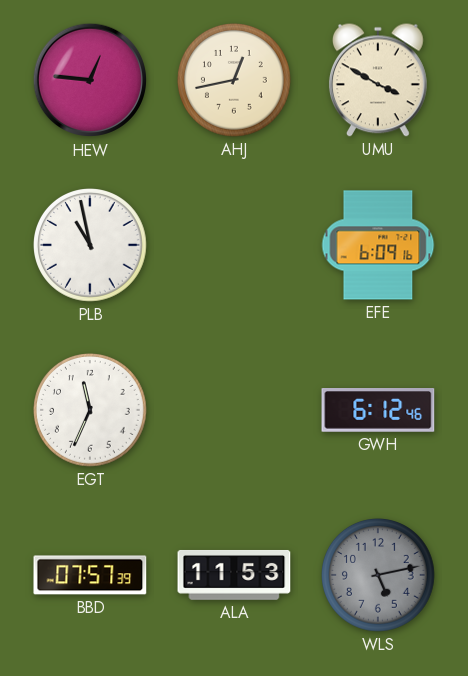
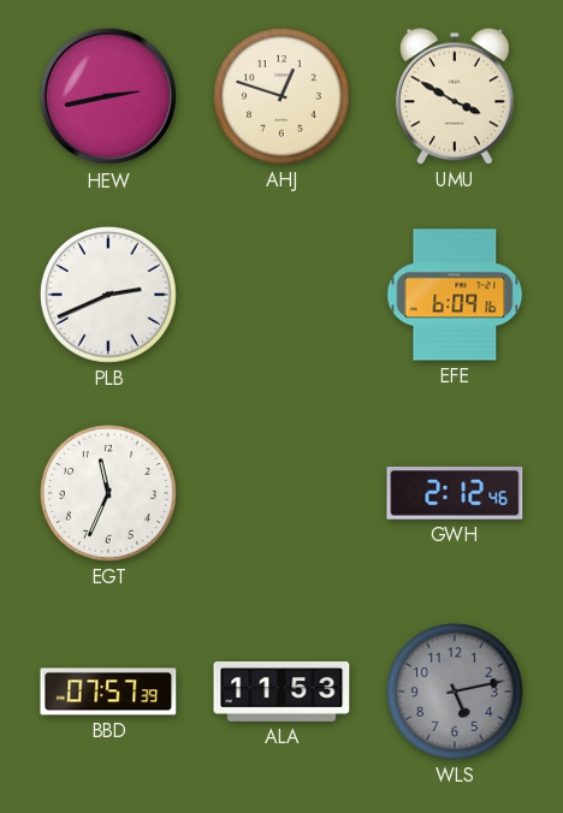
HEW: 12:46 -> 2:43
AHJ: 12:43 -> 12:48
PLB: 10:58 -> 2:41
GWH: 6:12 -> 2:12
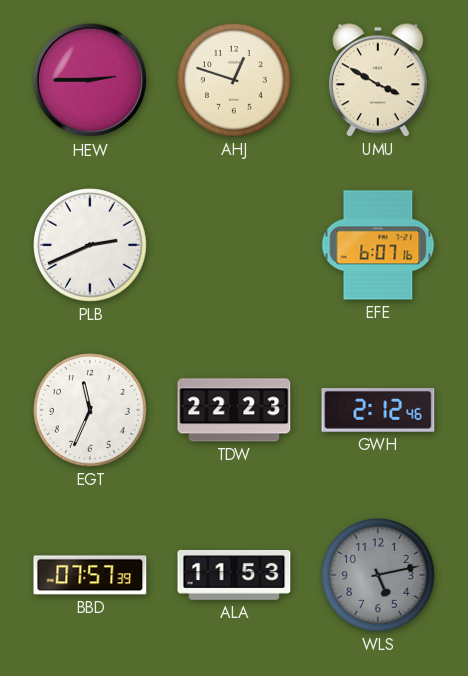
HEW: 2:43 -> 2:45
EFE: 6:09 -> 6:07
TDW: none -> 22:23
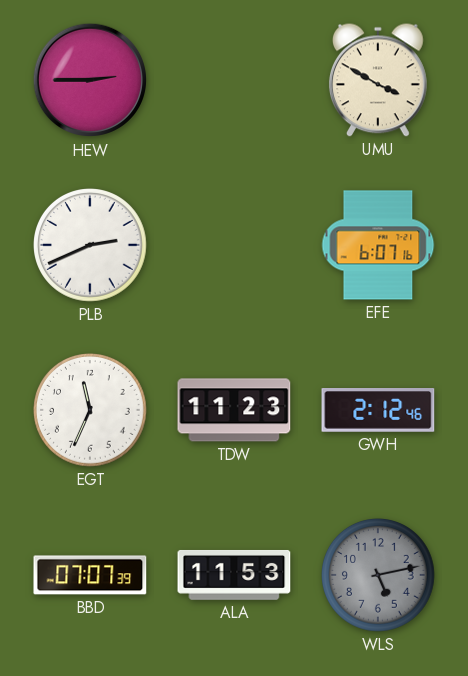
AHJ: 12:48 -> none
TDW: 22:23 -> 11:23
BBD: 07:57 -> 07:07
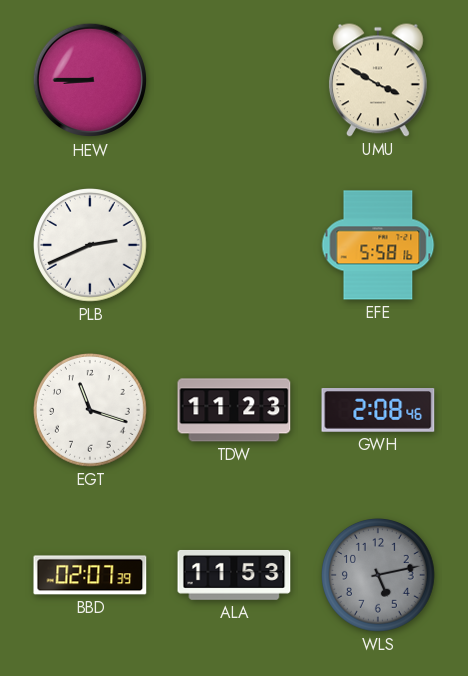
HEW: 2:45 -> 8:45
EFE: 6:07 -> 5:58
EGT: 11:34 -> 11:18
GWH: 2:12 -> 2:08
BBD: 07:07 -> 02:07
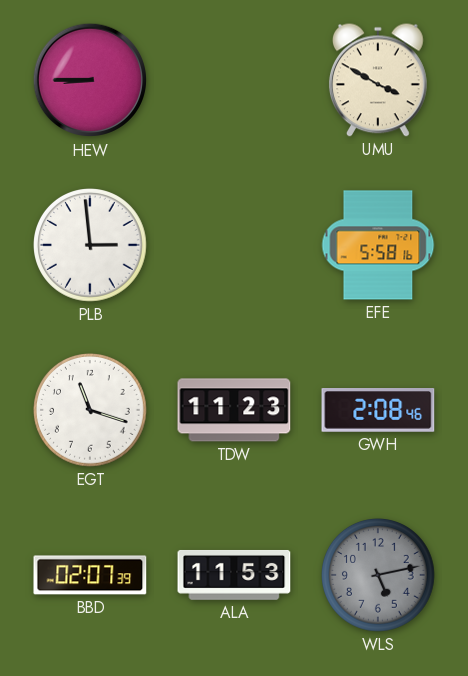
PLB: 2:41 -> 2:59
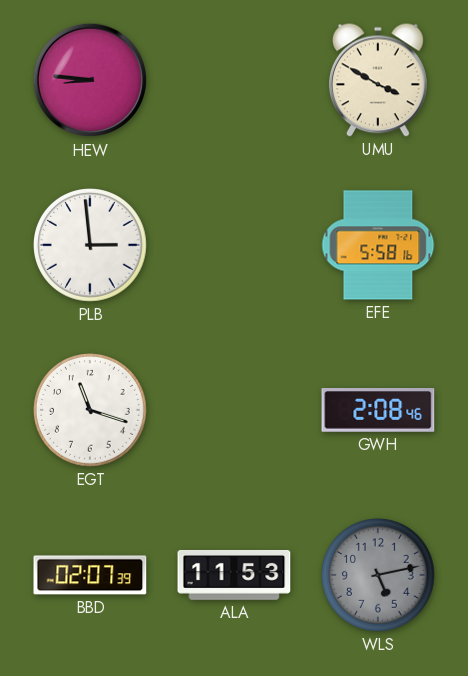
HEW: 8:45 -> 8:46
TDW: 11:23 -> none
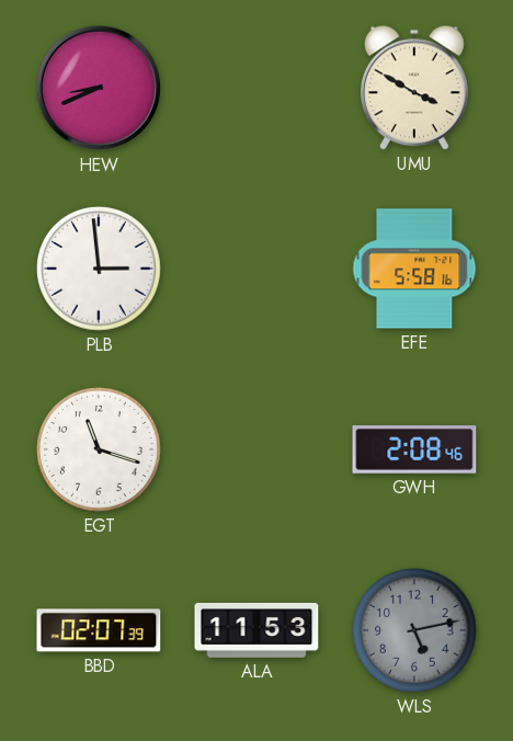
HEW: 8:46 -> 8:41
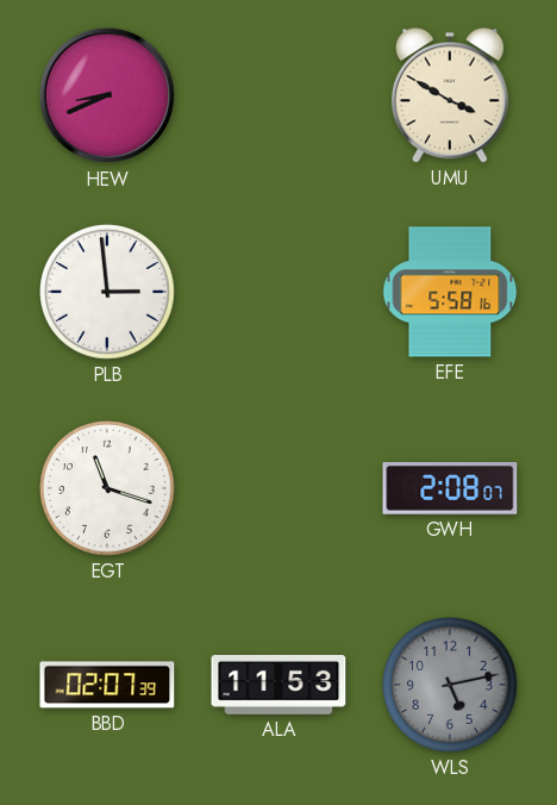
GWH: 2:08:46 -> 2:08:07
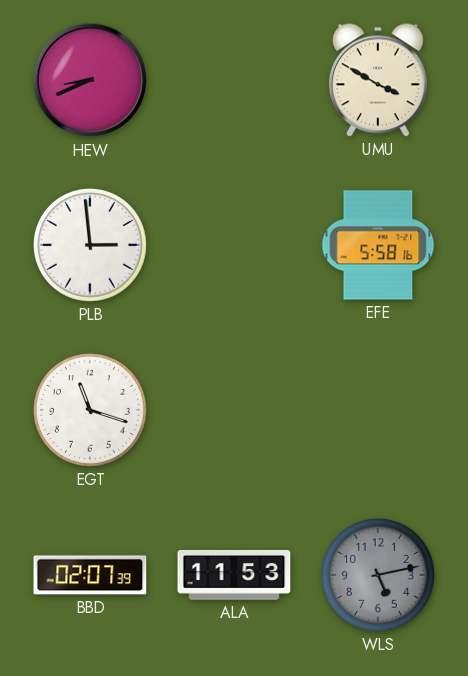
GWH: 2:08 -> none
